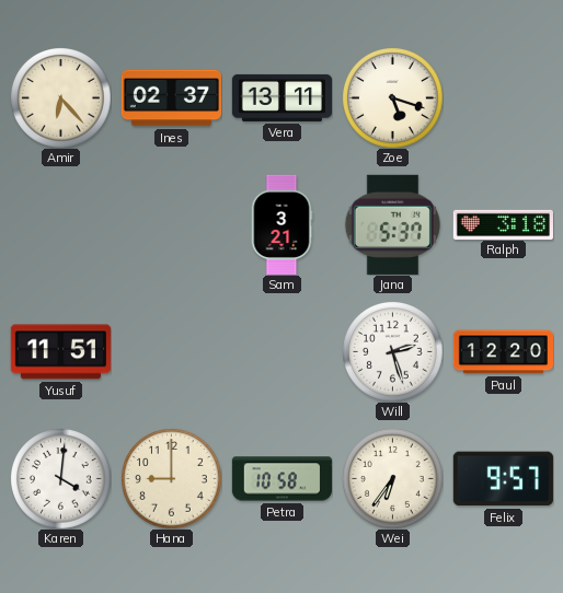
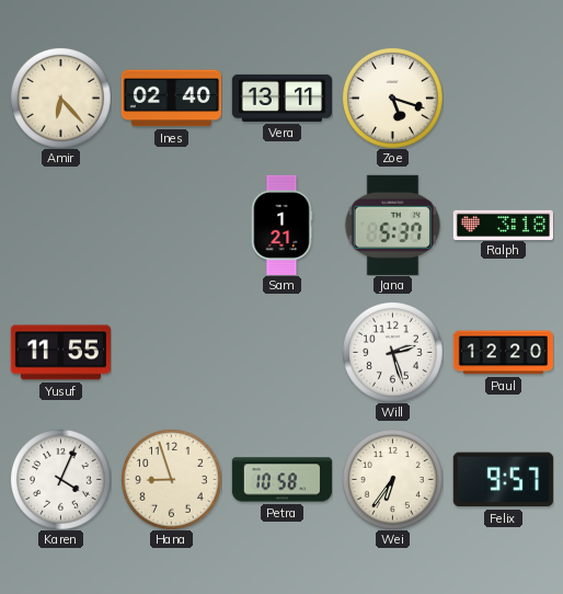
Ines: 02:37 -> 02:40
Sam: 3:21 -> 1:21
Yusuf: 11:51 -> 11:55
Karen: 4:01 -> 4:04
Hana: 9:00 -> 8:57
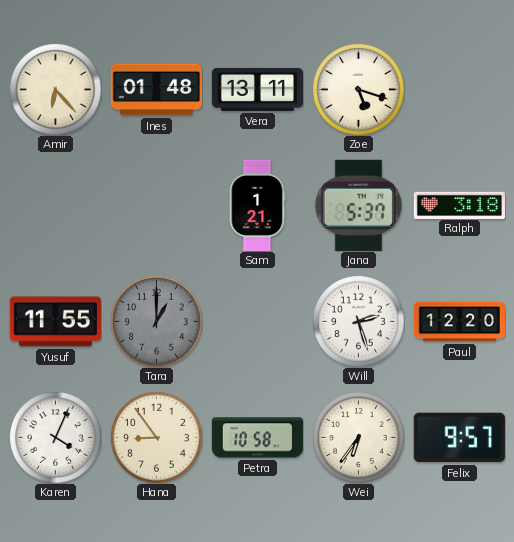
Ines: 02:40 -> 01:48
Tara: none -> 1:00
Hana: 8:57 -> 8:54
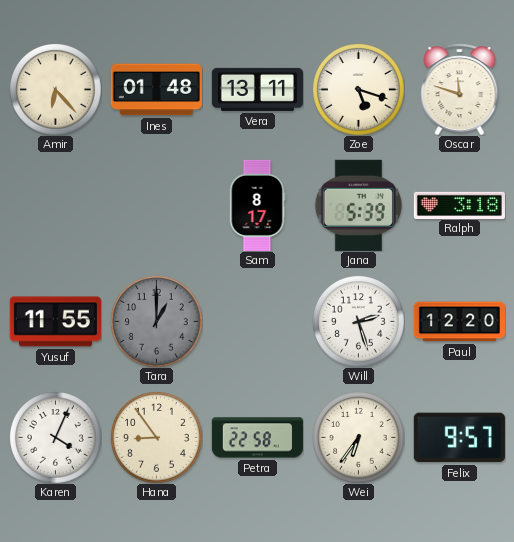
Oscar: none -> 11:48
Sam: 1:21 -> 8:17
Jana: 5:37 -> 5:39
Petra: 10:58 -> 22:58
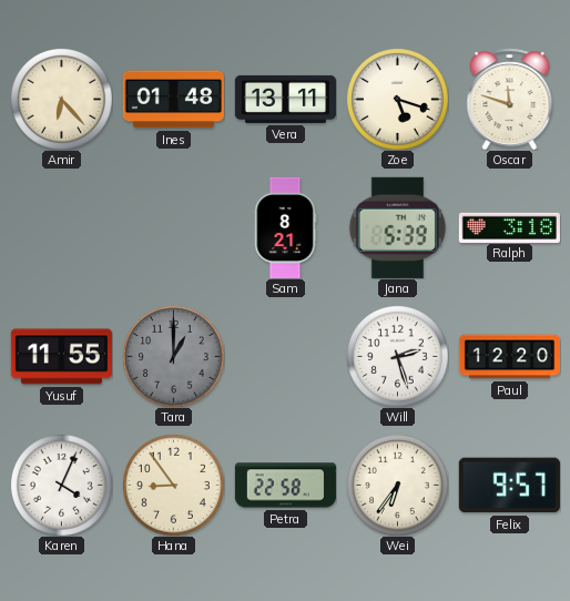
Sam: 8:17 -> 8:21
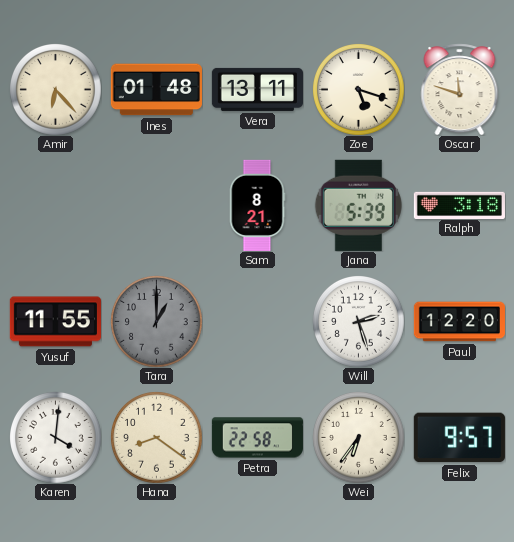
Karen: 4:04 -> 4:01
Hana: 8:54 -> 8:21
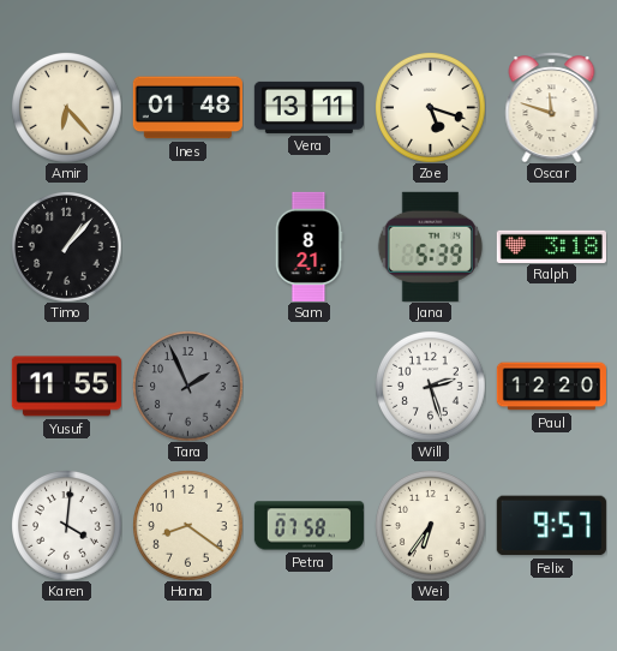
Timo: none -> 1:07
Tara: 1:00 -> 1:56
Petra: 22:58 -> 07:58
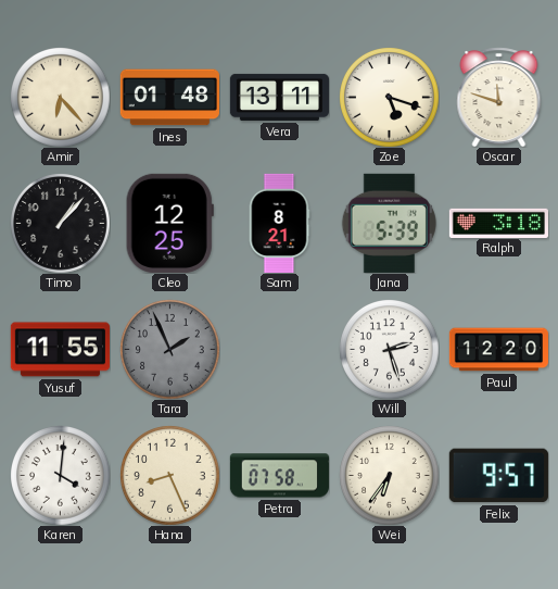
Cleo: none -> 12:25
Hana: 8:21 -> 8:26
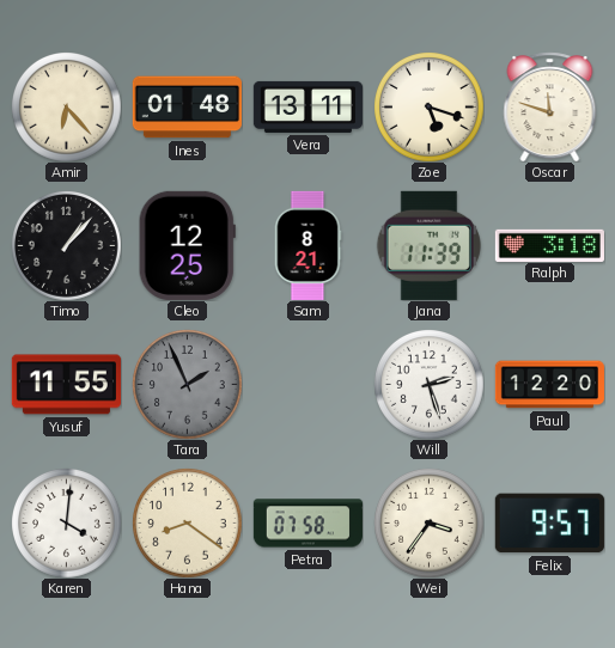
Jana: 5:39 -> 11:39
Hana: 8:26 -> 8:21
Wei: 6:36 -> 3:36
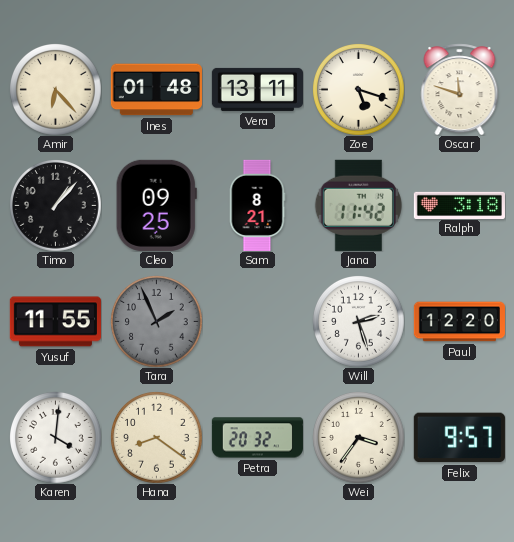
Cleo: 12:25 -> 09:25
Jana: 11:39 -> 11:42
Petra: 07:58 -> 20:32
